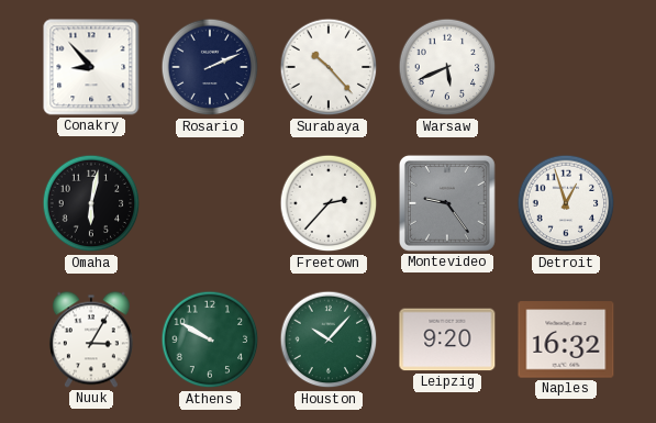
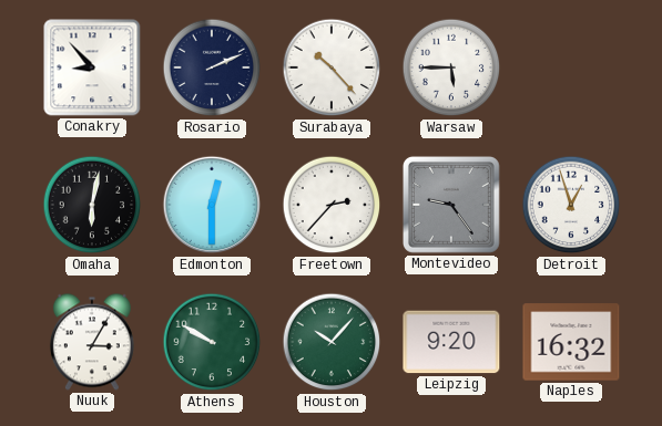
Warsaw: 5:41 -> 5:45
Edmonton: none -> 12:30
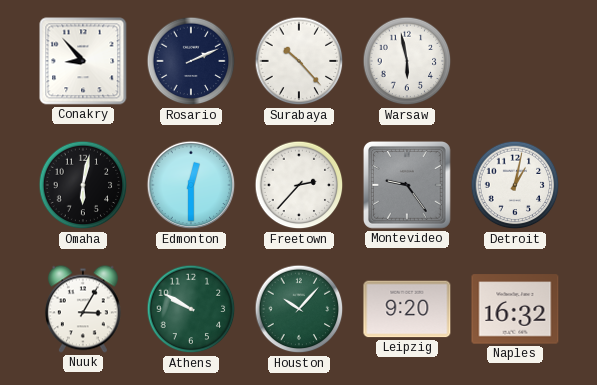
Warsaw: 5:45 -> 5:58
Detroit: 12:57 -> 1:02
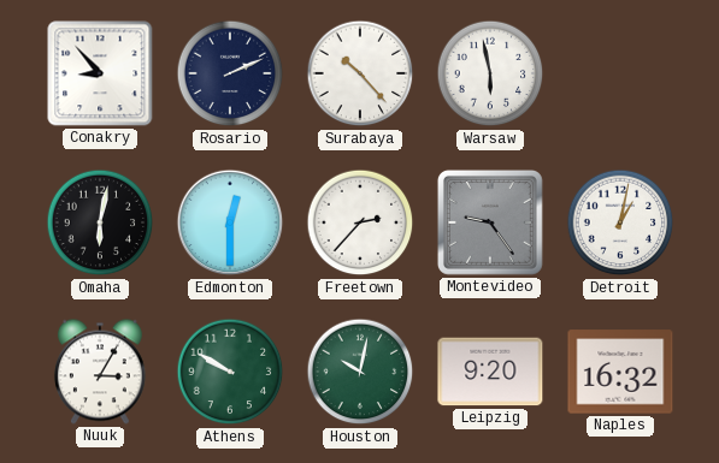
Houston: 10:07 -> 10:02
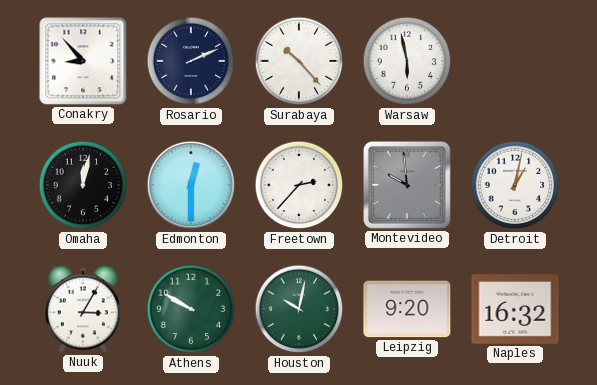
Omaha: 6:02 -> 12:02
Montevideo: 9:24 -> 9:59
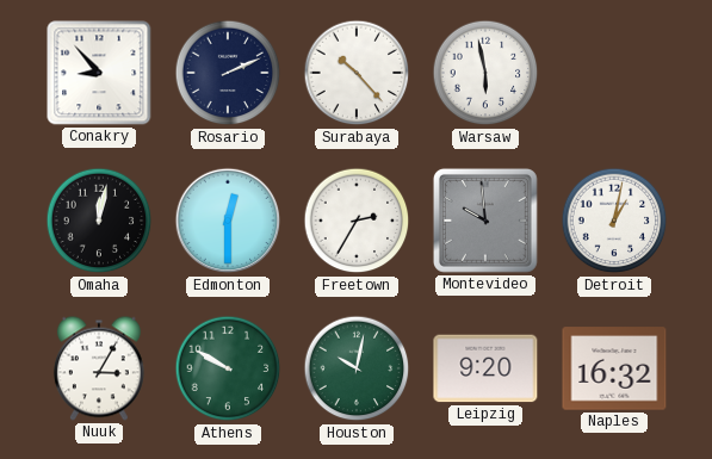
Freetown: 2:37 -> 2:35
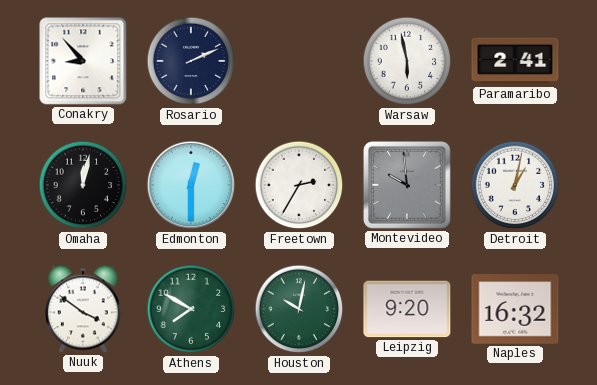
Surabaya: 10:23 -> none
Paramaribo: none -> 2:41
Nuuk: 3:05 -> 3:51
Athens: 9:50 -> 7:50
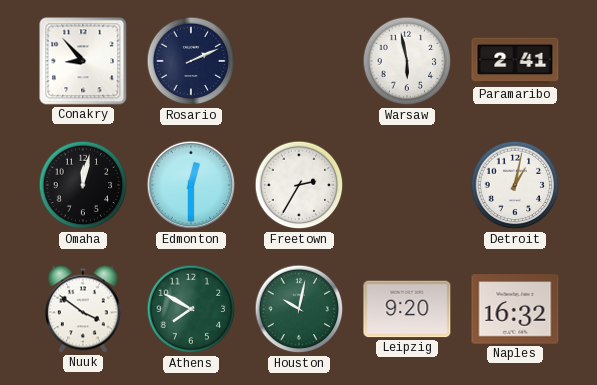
Montevideo: 9:59 -> none
